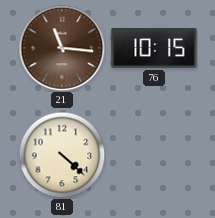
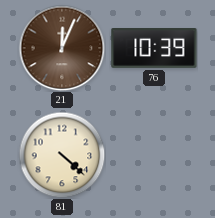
21: 11:16 -> 12:04
76: 10:15 -> 10:39
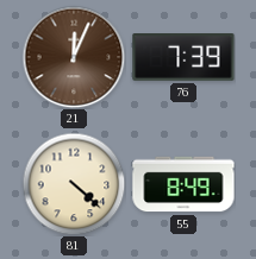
76: 10:39 -> 7:39
55: none -> 8:49
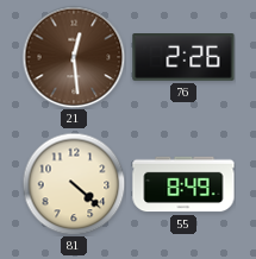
21: 12:04 -> 12:29
76: 7:39 -> 2:26
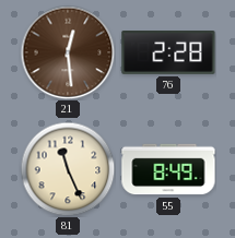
76: 2:26 -> 2:28
81: 4:22 -> 11:26
